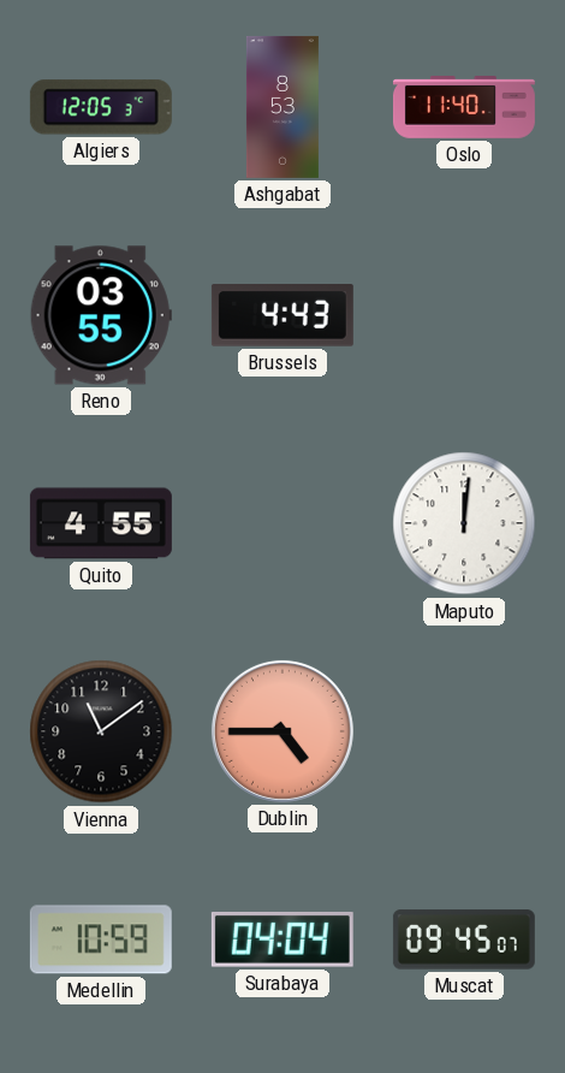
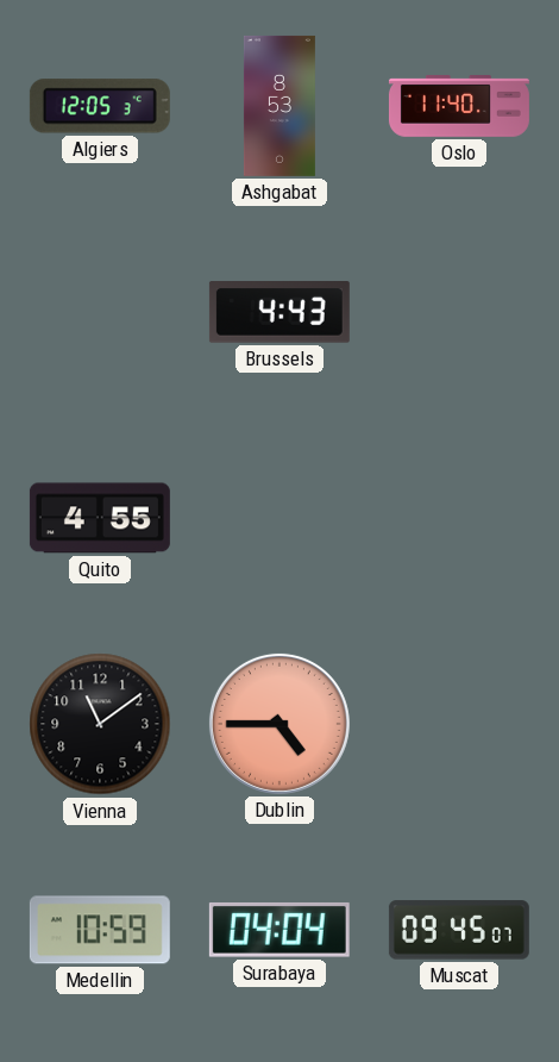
Reno: 03:55 -> none
Maputo: 12:01 -> none
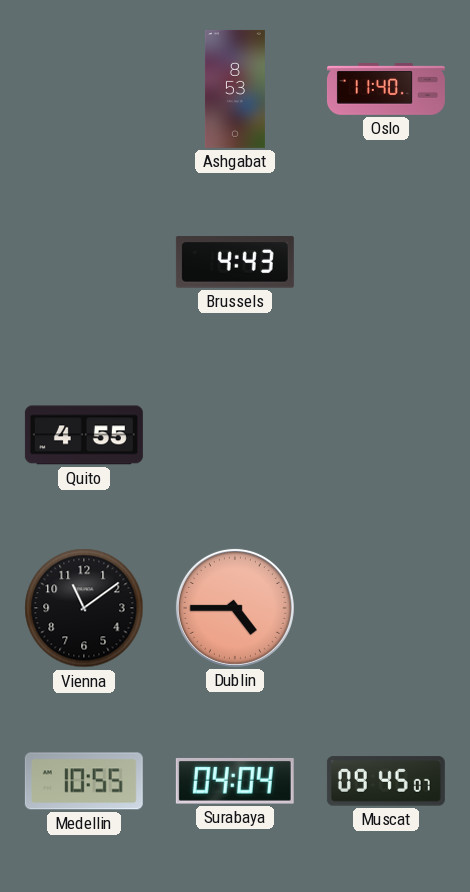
Algiers: 12:05 -> none
Medellin: 10:59 -> 10:55
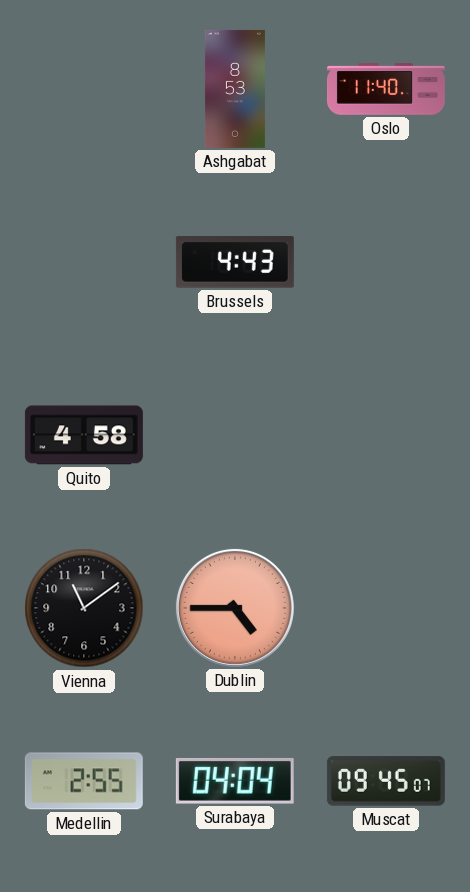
Quito: 4:55 -> 4:58
Medellin: 10:55 -> 2:55
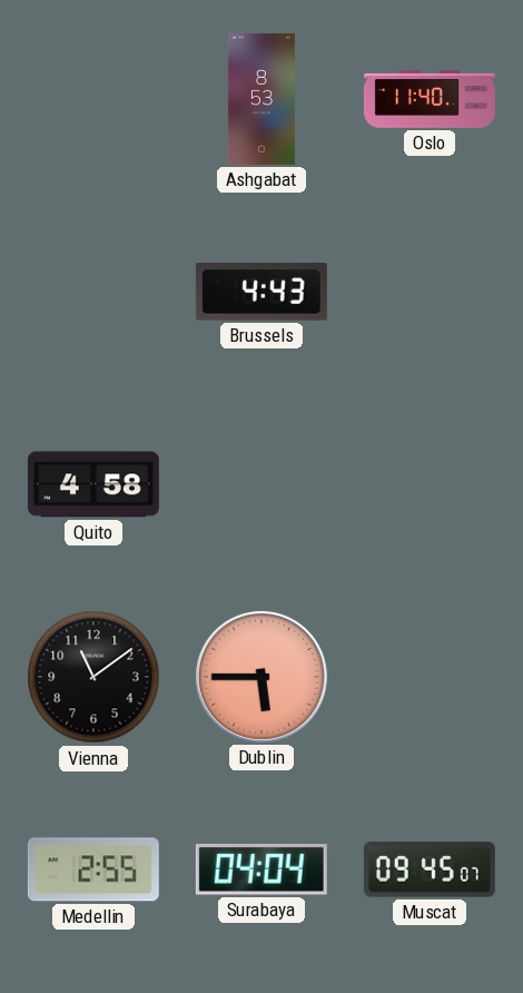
Dublin: 4:45 -> 5:45
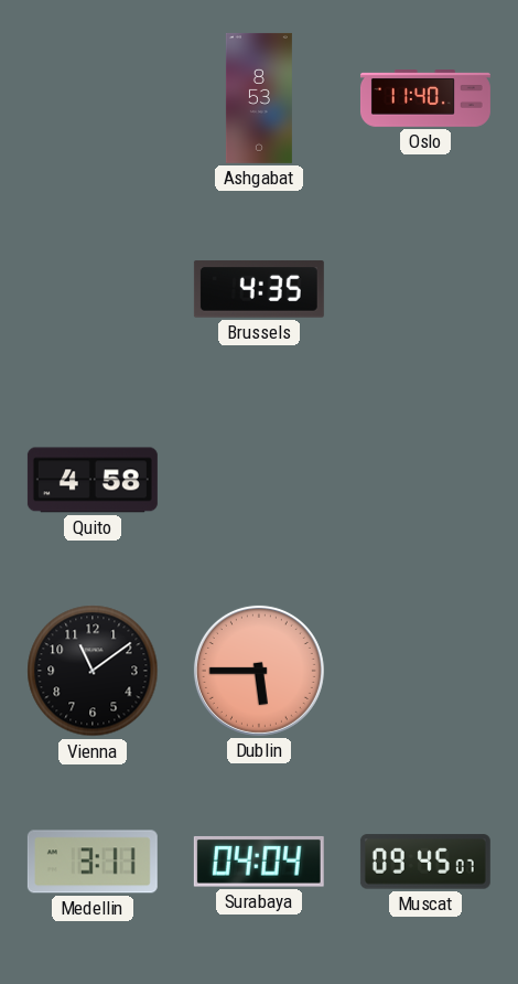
Brussels: 4:43 -> 4:35
Medellin: 2:55 -> 3:11
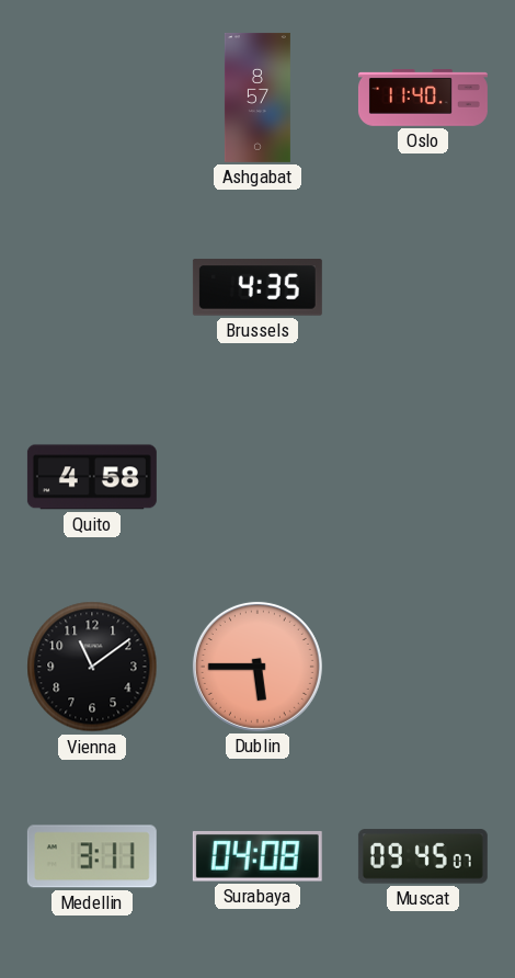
Ashgabat: 8:53 -> 8:57
Surabaya: 04:04 -> 04:08
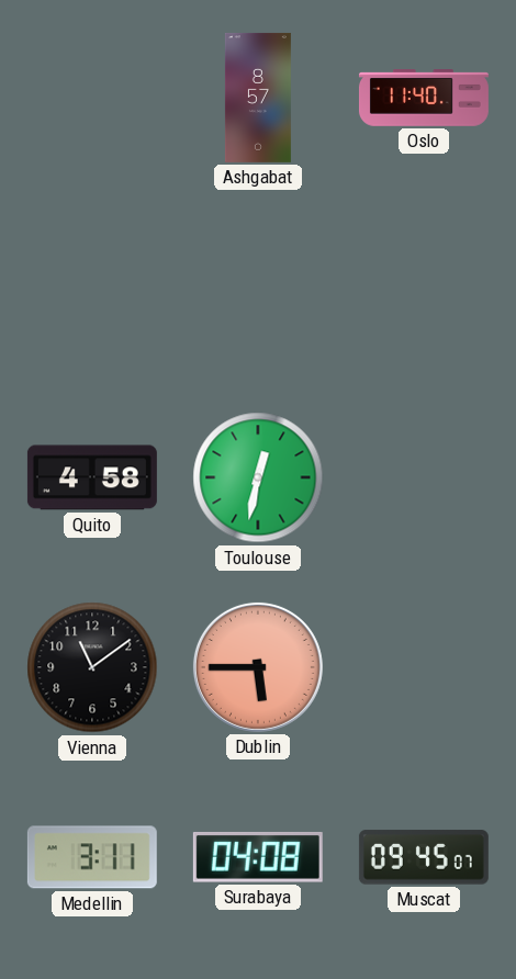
Brussels: 4:35 -> none
Toulouse: none -> 12:32
